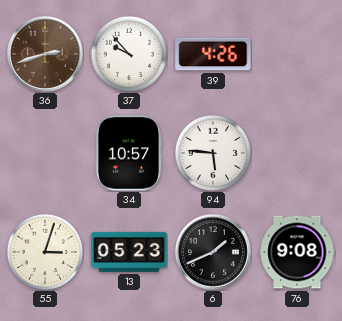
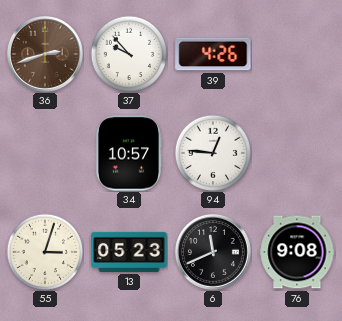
94: 5:46 -> 12:46
6: 1:41 -> 11:41
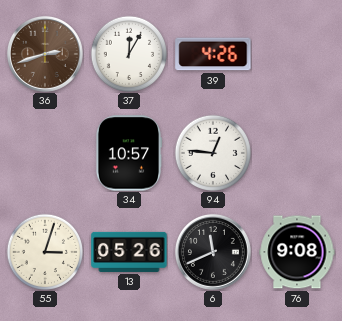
37: 9:53 -> 12:05
13: 05:23 -> 05:26
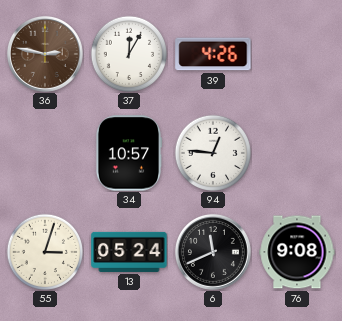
36: 2:42 -> 2:47
13: 05:26 -> 05:24
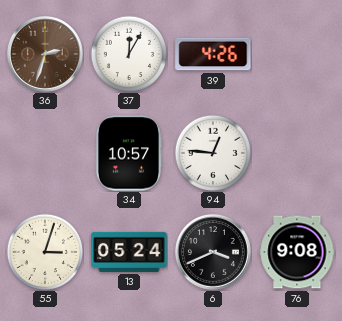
36: 2:47 -> 2:33
6: 11:41 -> 3:41
